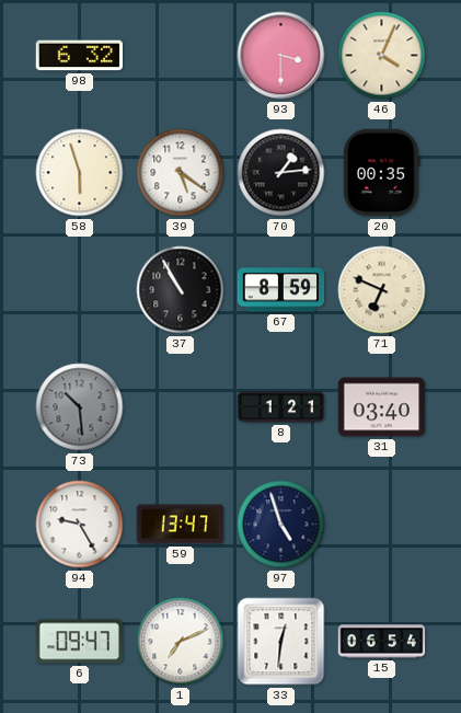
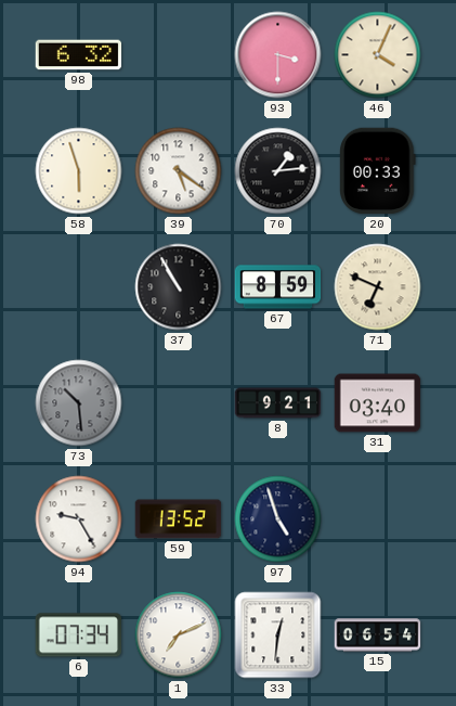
20: 00:35 -> 00:33
8: 1:21 -> 9:21
59: 13:47 -> 13:52
6: 09:47 -> 07:34
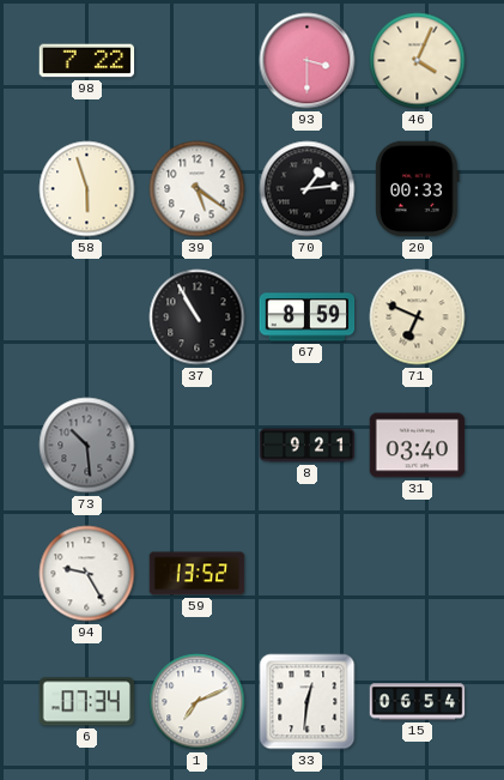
98: 6:32 -> 7:22
97: 4:57 -> none
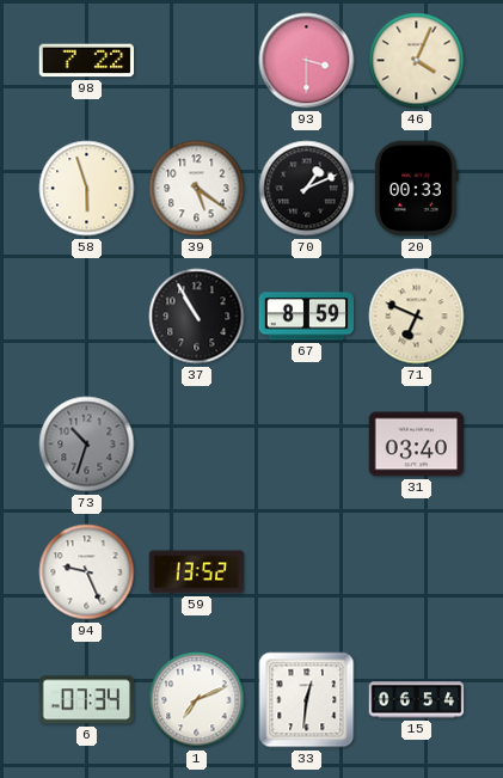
70: 1:14 -> 1:11
73: 10:29 -> 10:33
8: 9:21 -> none
94: 9:25 -> 9:26
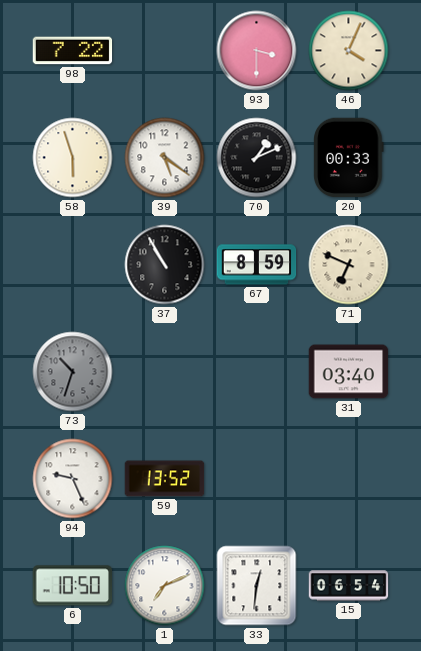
6: 07:34 -> 10:50
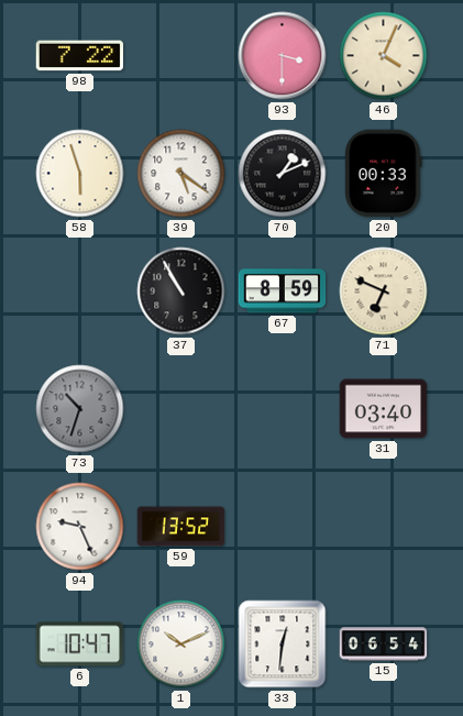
6: 10:50 -> 10:47
1: 7:11 -> 10:11
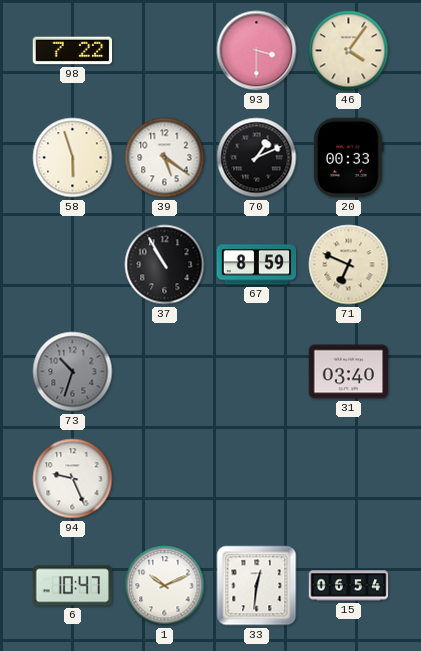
46: 4:04 -> 4:06
59: 13:52 -> none
